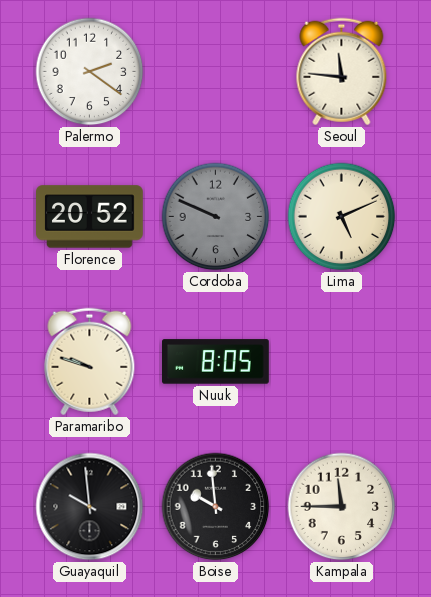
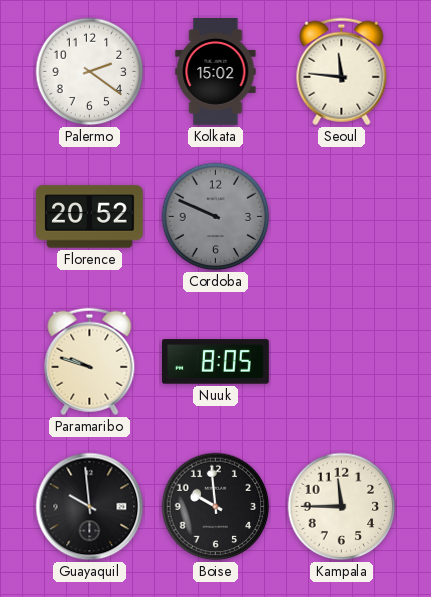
Kolkata: none -> 15:02
Lima: 5:11 -> none
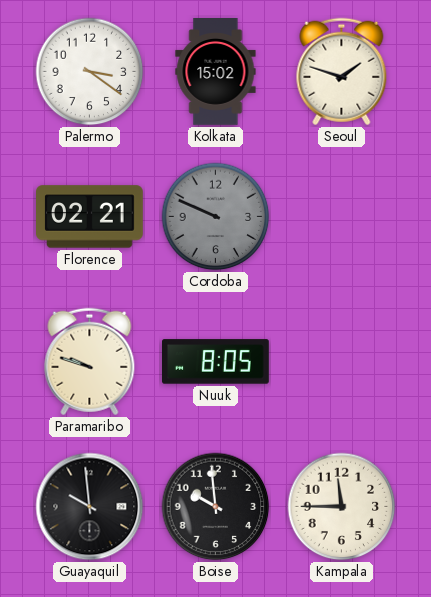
Palermo: 2:21 -> 3:21
Seoul: 11:46 -> 1:48
Florence: 20:52 -> 02:21
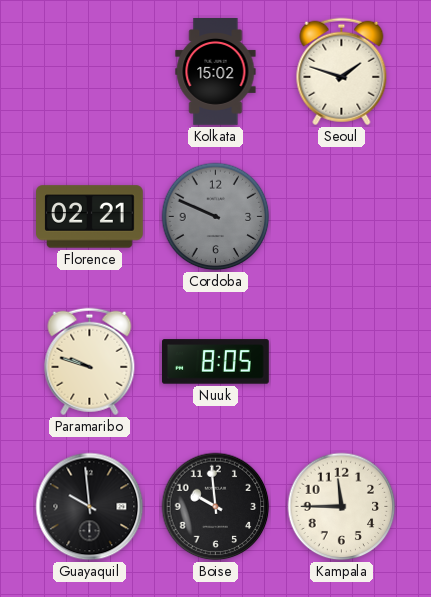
Palermo: 3:21 -> none
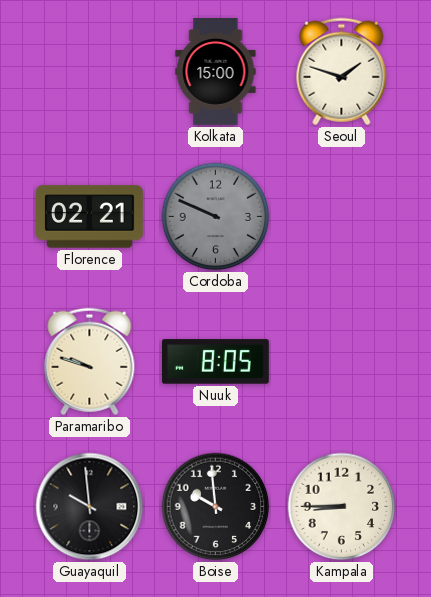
Kolkata: 15:02 -> 15:00
Kampala: 11:45 -> 8:45
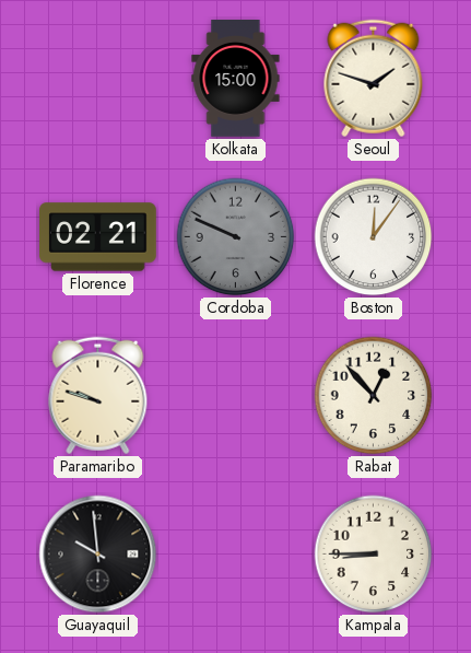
Boston: none -> 12:06
Nuuk: 8:05 -> none
Rabat: none -> 12:53
Boise: 9:59 -> none
